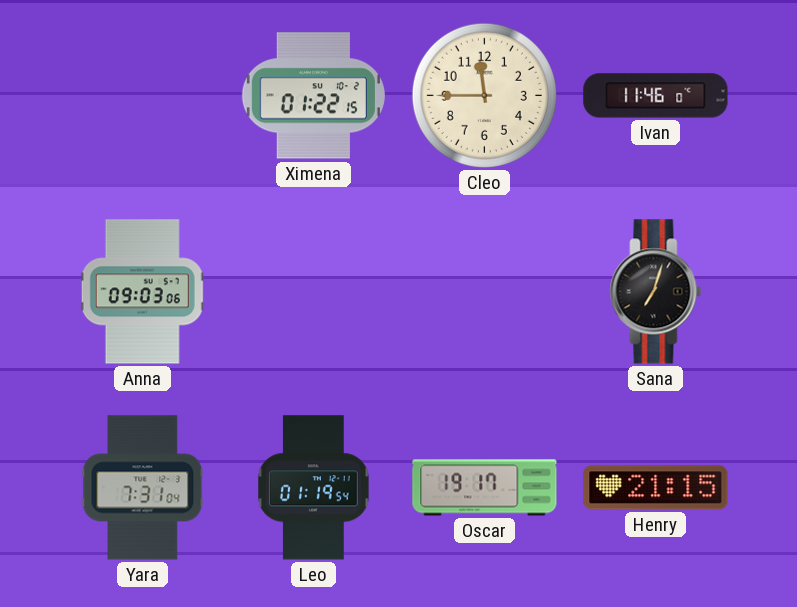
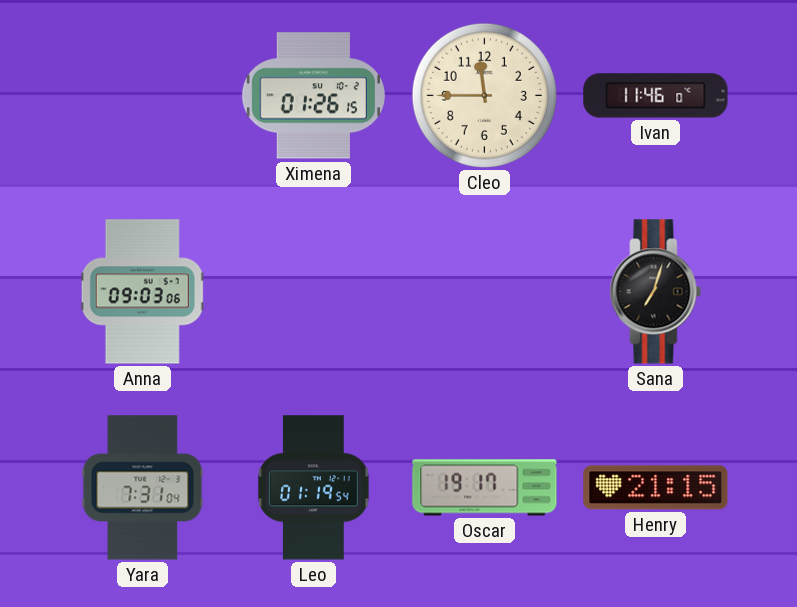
Ximena: 01:22 -> 01:26
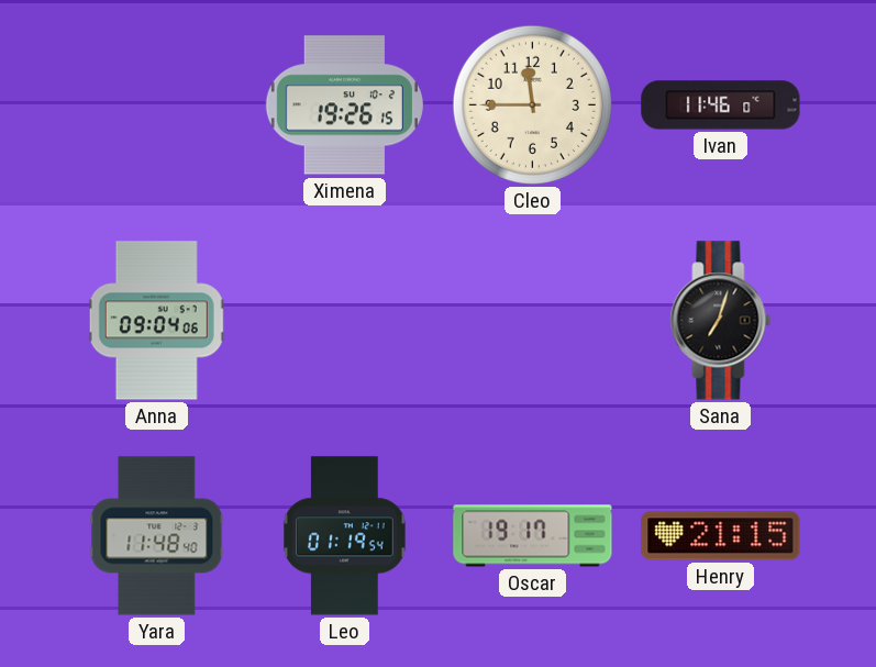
Ximena: 01:26 -> 19:26
Anna: 09:03 -> 09:04
Yara: 7:31 -> 11:48
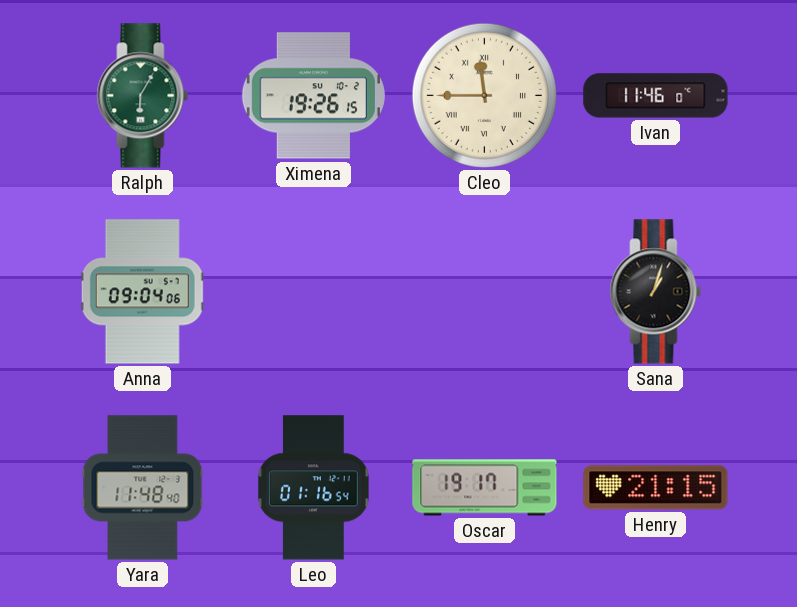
Ralph: none -> 6:05
Cleo numerals: Arabic -> Roman
Sana: 7:03 -> 1:03
Leo: 01:19 -> 01:16
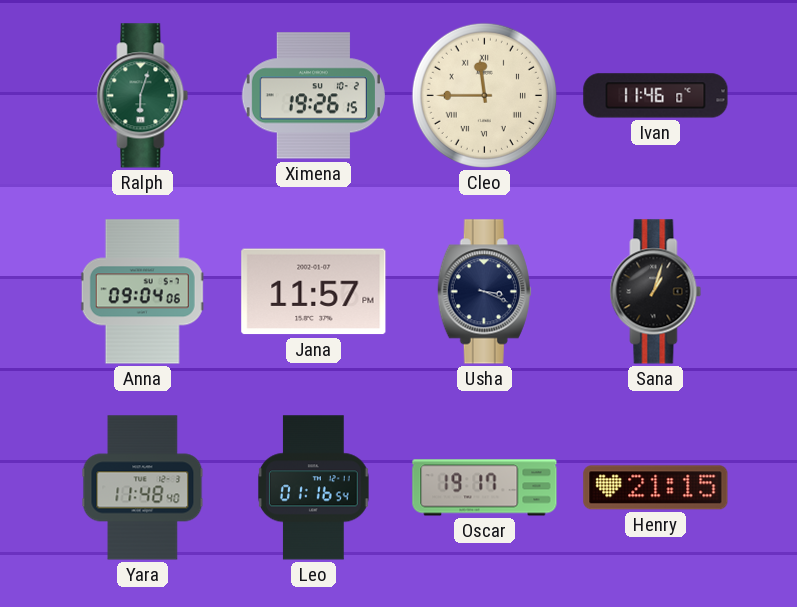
Ralph: 6:05 -> 6:03
Jana: none -> 11:57
Usha: none -> 3:19
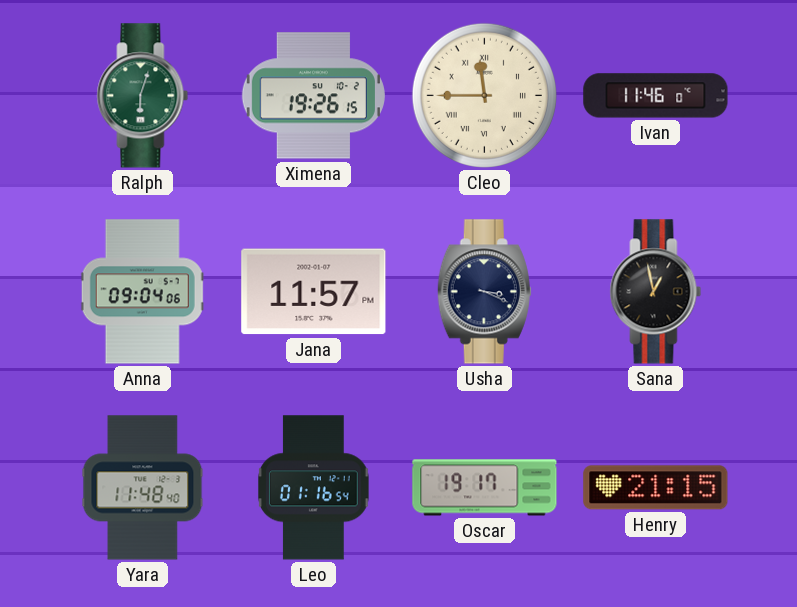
Sana: 1:03 -> 12:58
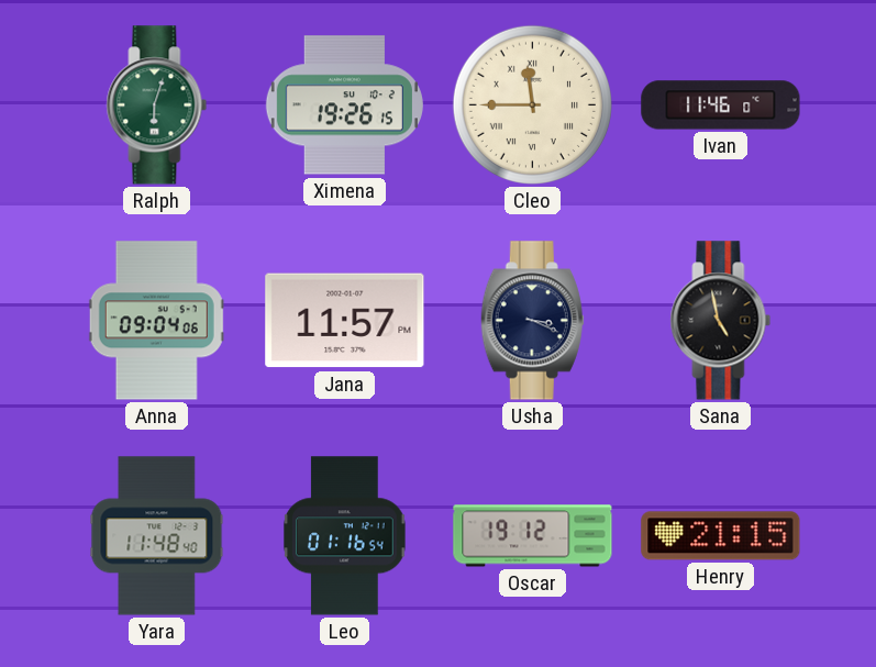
Sana: 12:58 -> 4:58
Oscar: 19:17 -> 19:12
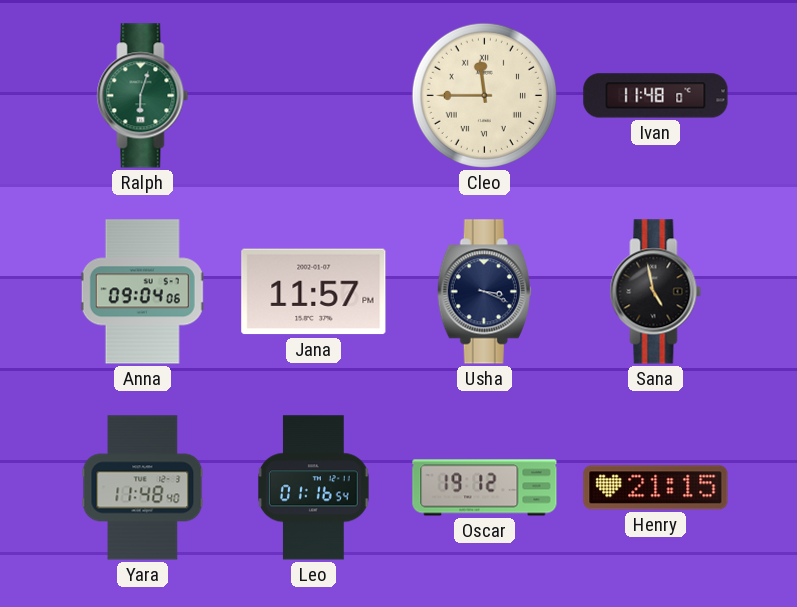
Ximena: 19:26 -> none
Ivan: 11:46 -> 11:48
